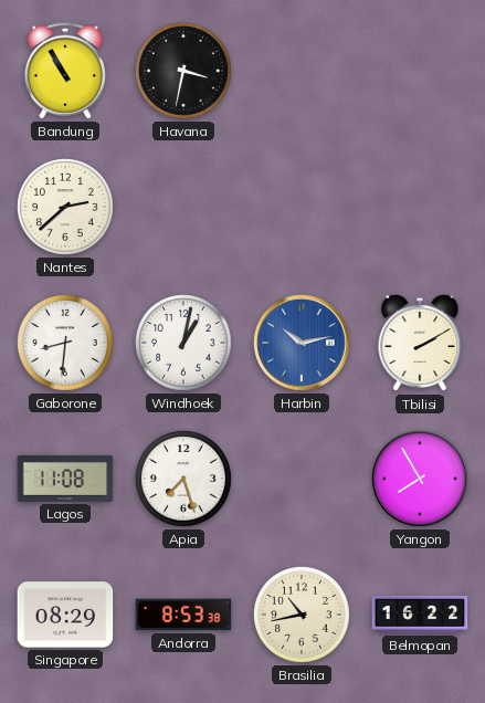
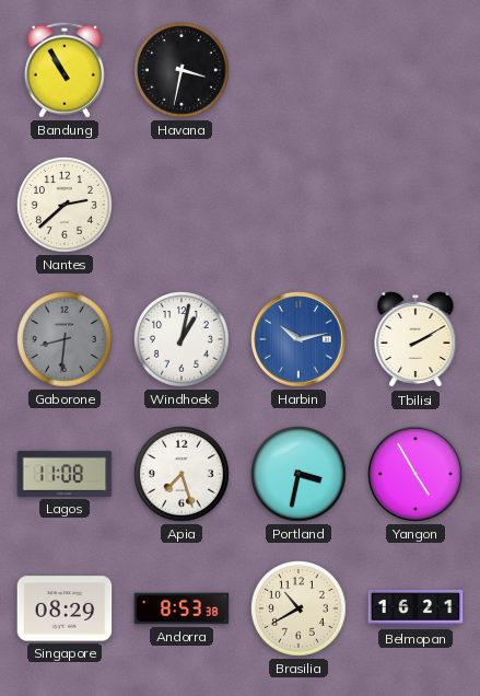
Gaborone dial: white -> grey
Portland: none -> 3:32
Yangon: 7:55 -> 4:55
Brasilia: 10:43 -> 10:40
Belmopan: 16:22 -> 16:21
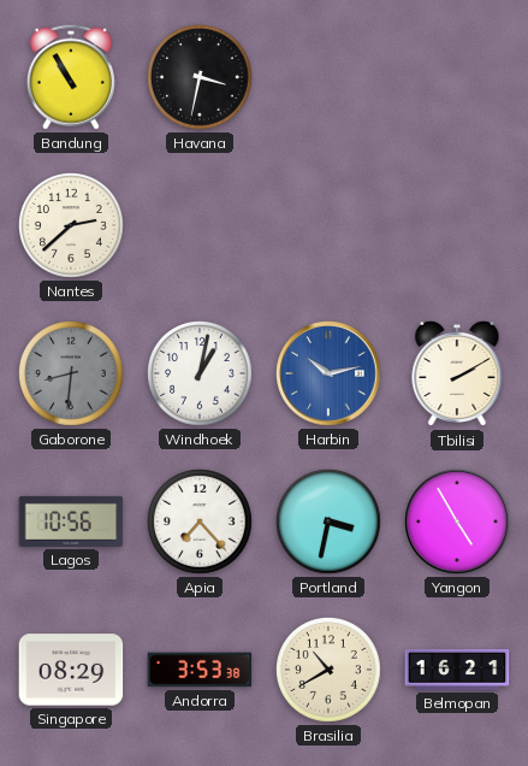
Lagos: 11:08 -> 10:56
Apia: 7:27 -> 7:23
Andorra: 8:53 -> 3:53
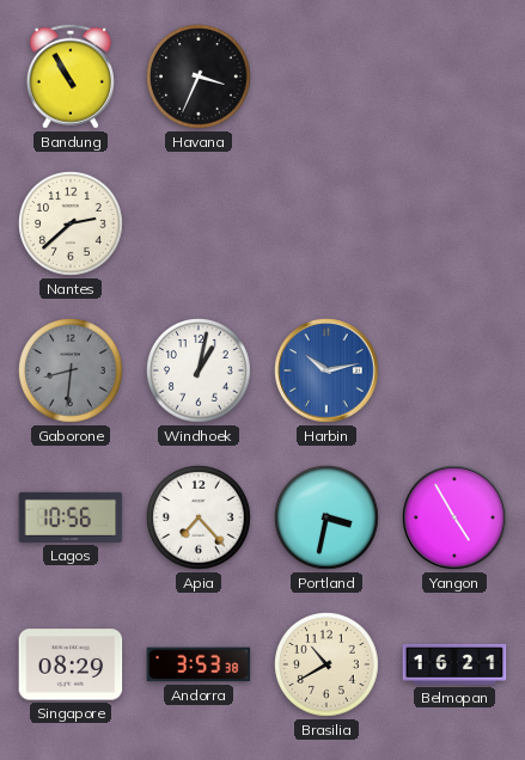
Havana: 3:32 -> 3:34
Tbilisi: 2:10 -> none
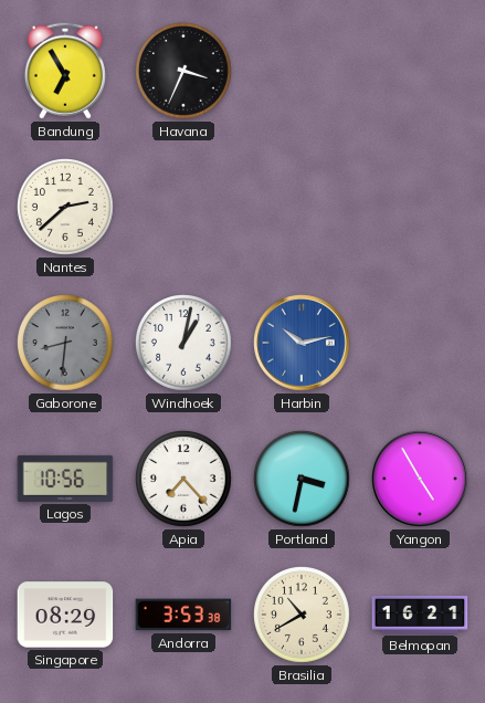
Bandung: 10:55 -> 6:55
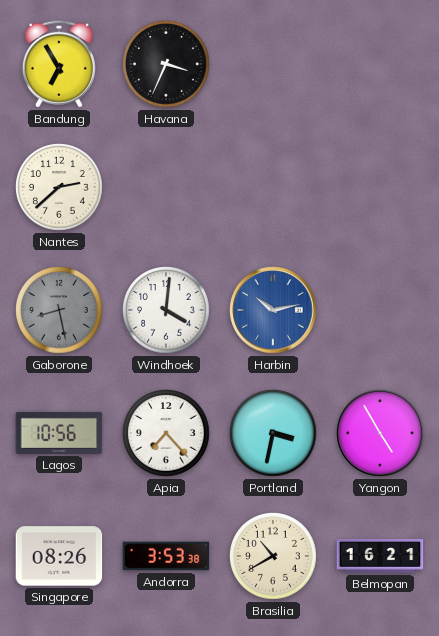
Gaborone: 8:31 -> 8:28
Windhoek: 1:02 -> 4:01
Singapore: 08:29 -> 08:26
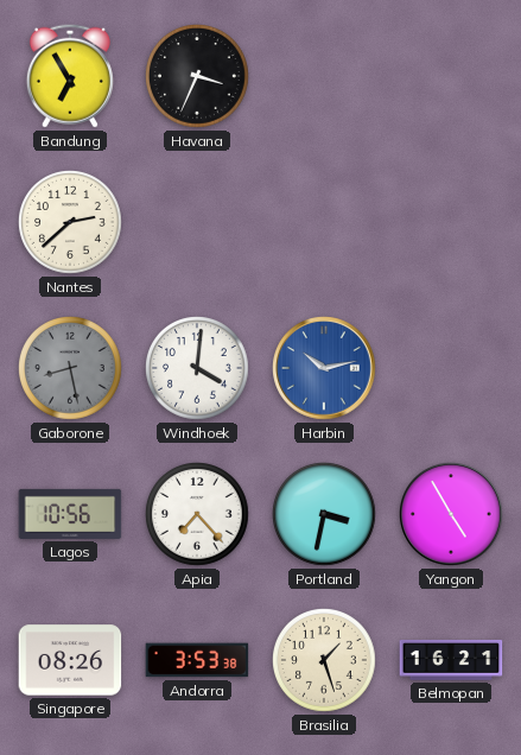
Brasilia: 10:40 -> 1:27
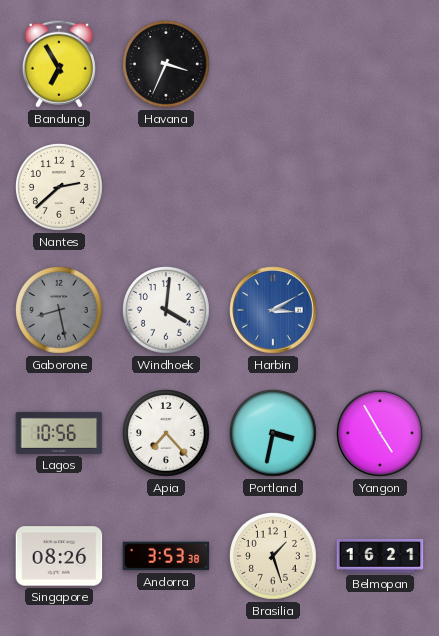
Harbin: 10:13 -> 3:10
